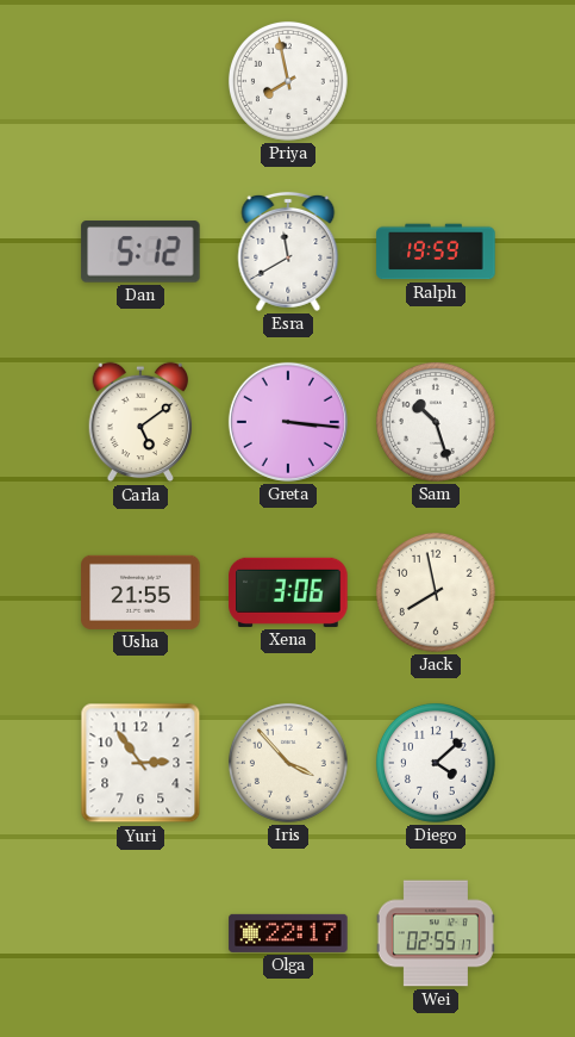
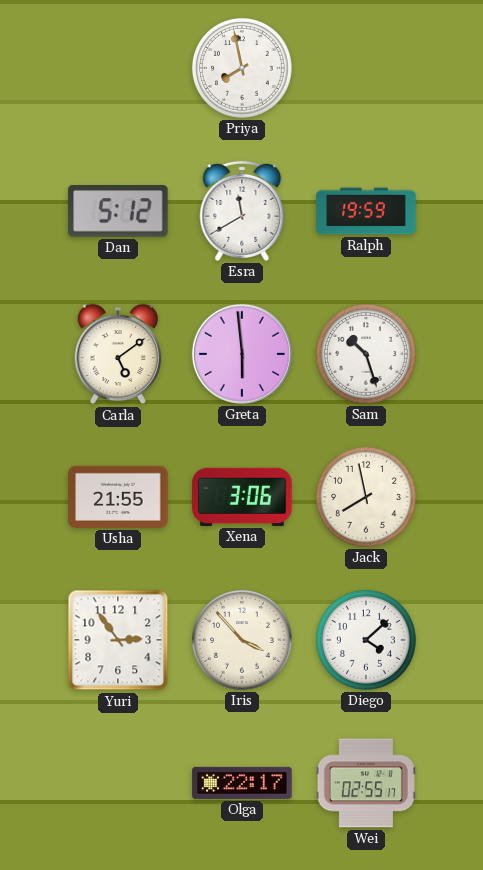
Greta: 3:16 -> 5:59
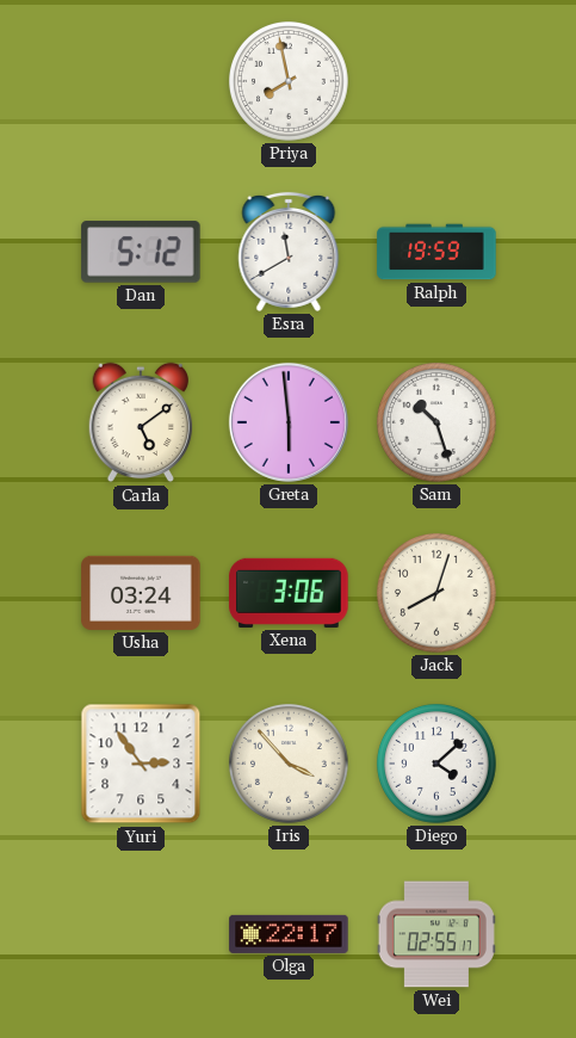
Usha: 21:55 -> 03:24
Jack: 7:58 -> 8:03
